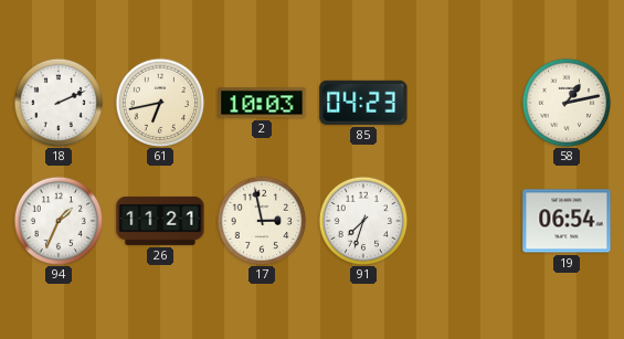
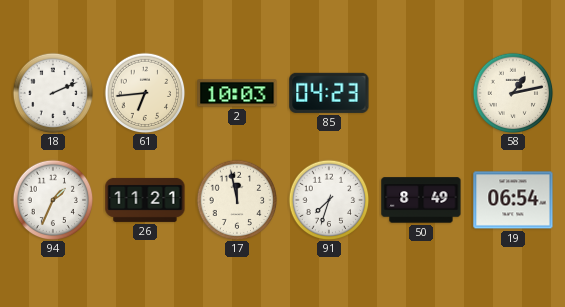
61: 6:43 -> 6:44
17: 2:58 -> 11:58
50: none -> 8:49
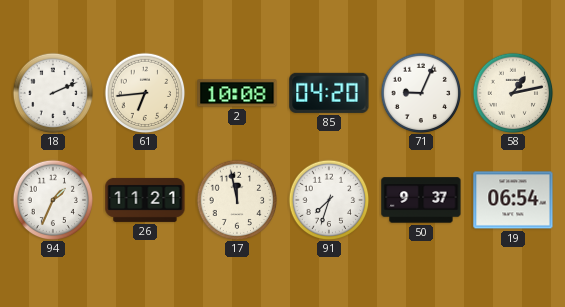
2: 10:03 -> 10:08
85: 04:23 -> 04:20
71: none -> 9:04
50: 8:49 -> 9:37
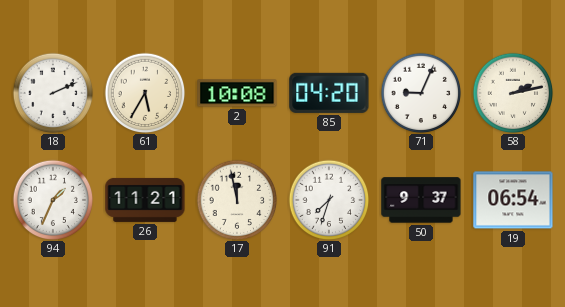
61: 6:44 -> 5:35
58: 1:13 -> 2:13
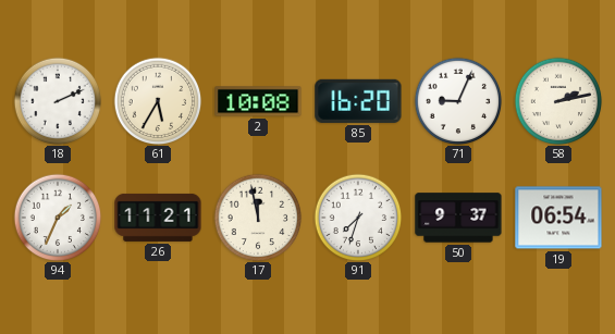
85: 04:20 -> 16:20
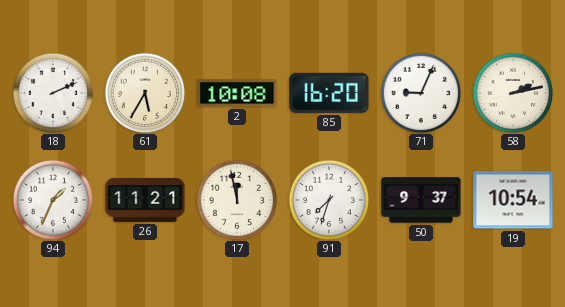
19: 06:54 -> 10:54
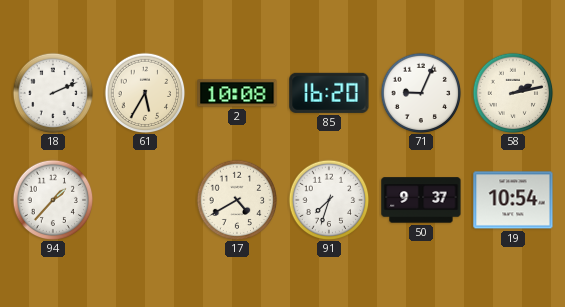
94: 1:34 -> 1:37
26: 11:21 -> none
17: 11:58 -> 4:40
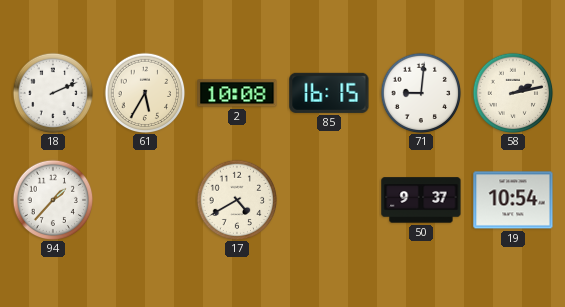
85: 16:20 -> 16:15
71: 9:04 -> 9:01
91: 7:33 -> none
